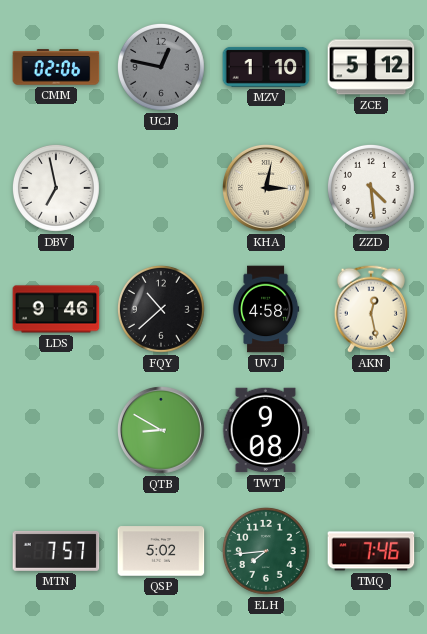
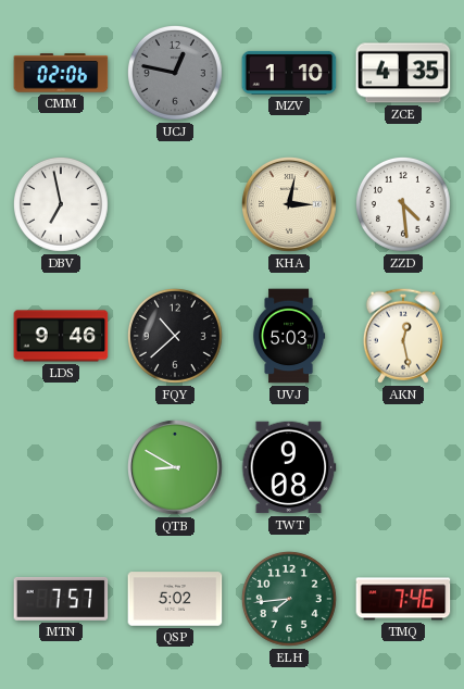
ZCE: 5:12 -> 4:35
UVJ: 4:58 -> 5:03
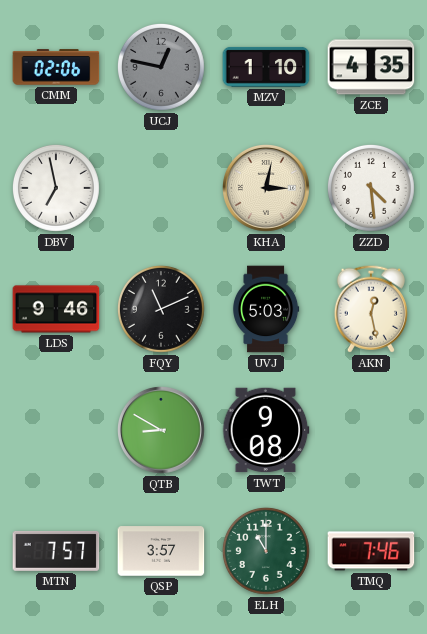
FQY: 10:38 -> 11:11
QSP: 5:02 -> 3:57
ELH: 7:44 -> 11:00
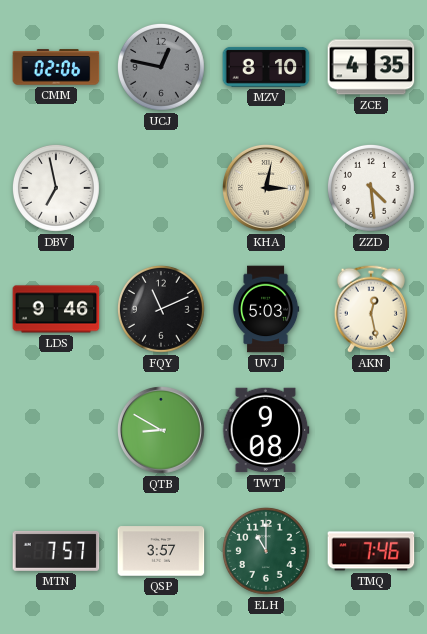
MZV: 1:10 -> 8:10
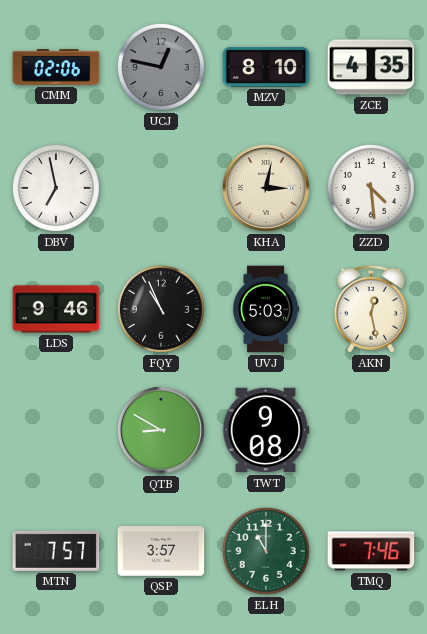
FQY: 11:11 -> 10:56
